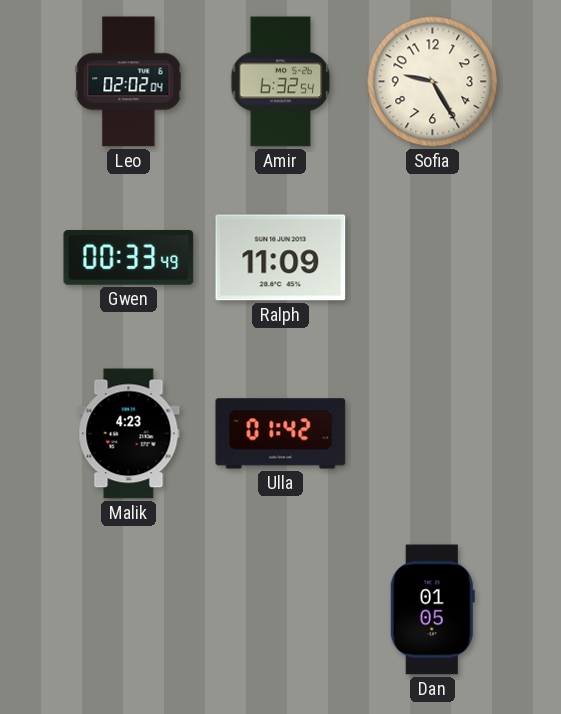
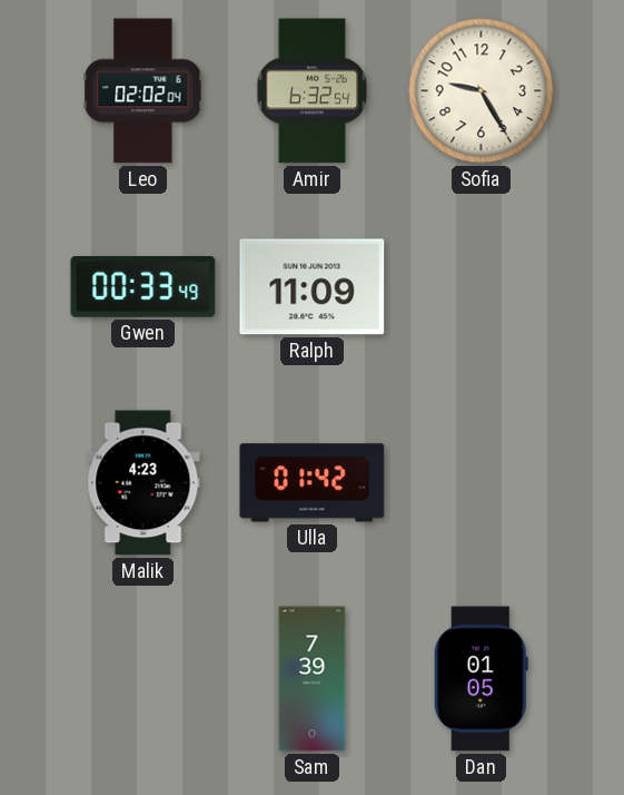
Sam: none -> 7:39
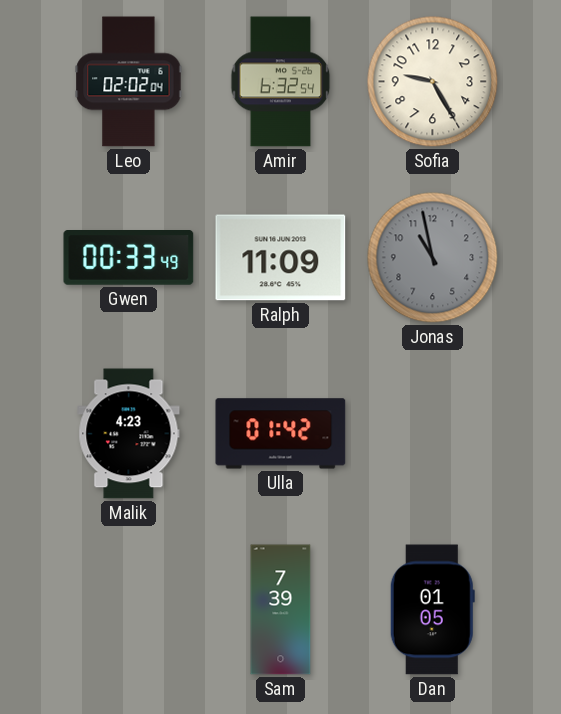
Jonas: none -> 10:58
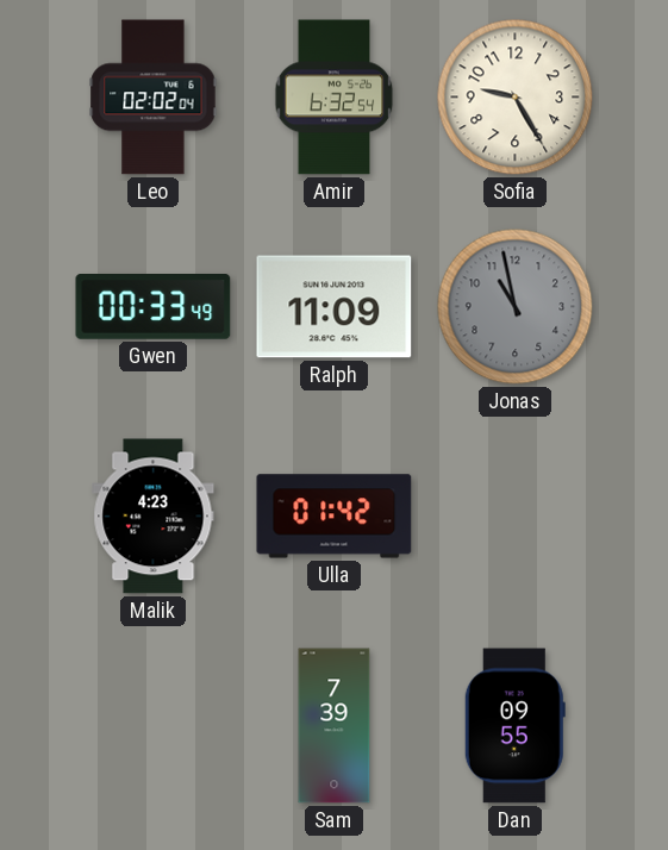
Dan: 01:05 -> 09:55
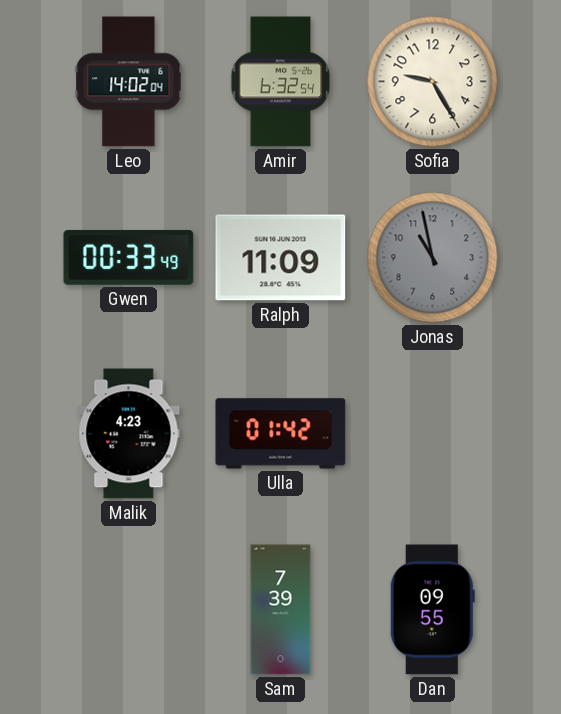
Leo: 02:02 -> 14:02
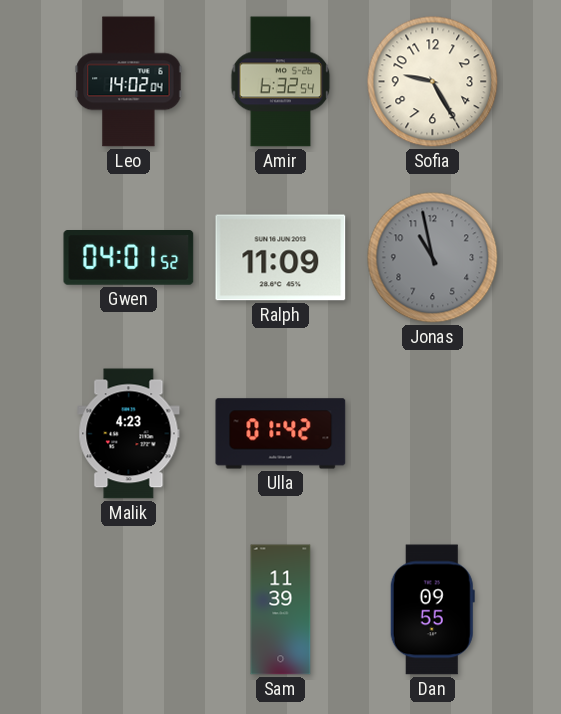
Gwen: 00:33 -> 04:01
Sam: 7:39 -> 11:39
